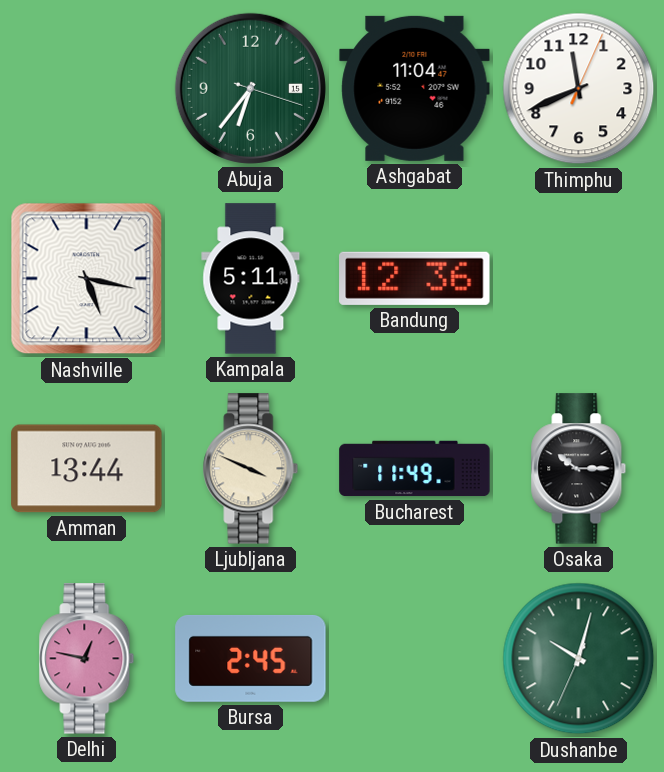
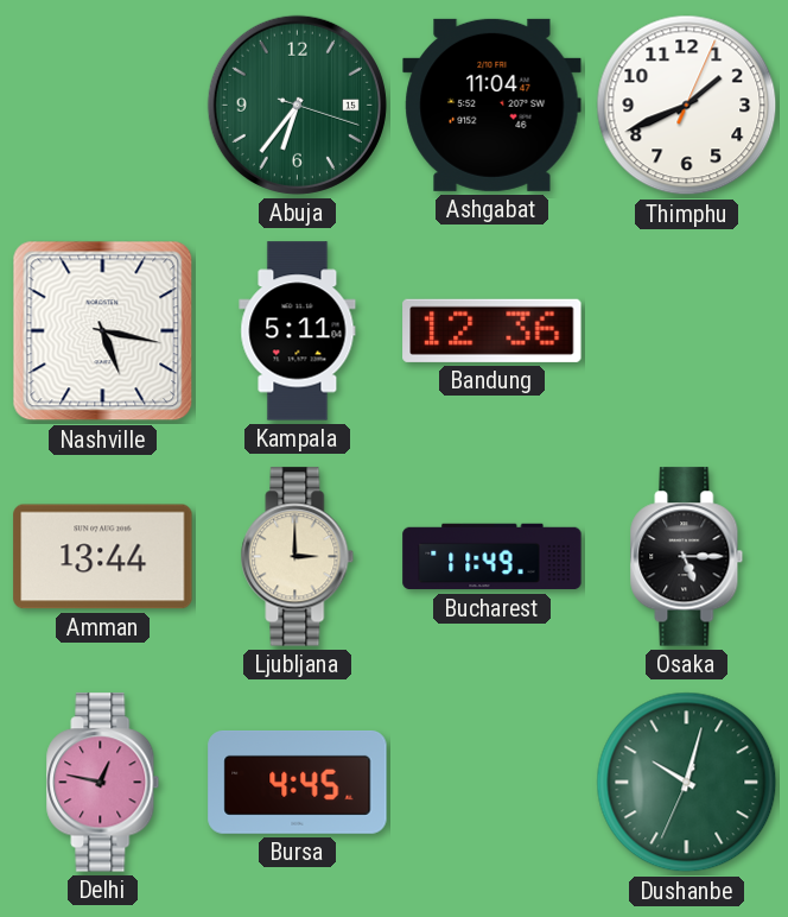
Thimphu: 11:41 -> 1:41
Ljubljana: 3:49 -> 3:00
Osaka: 10:15 -> 5:15
Bursa: 2:45 -> 4:45
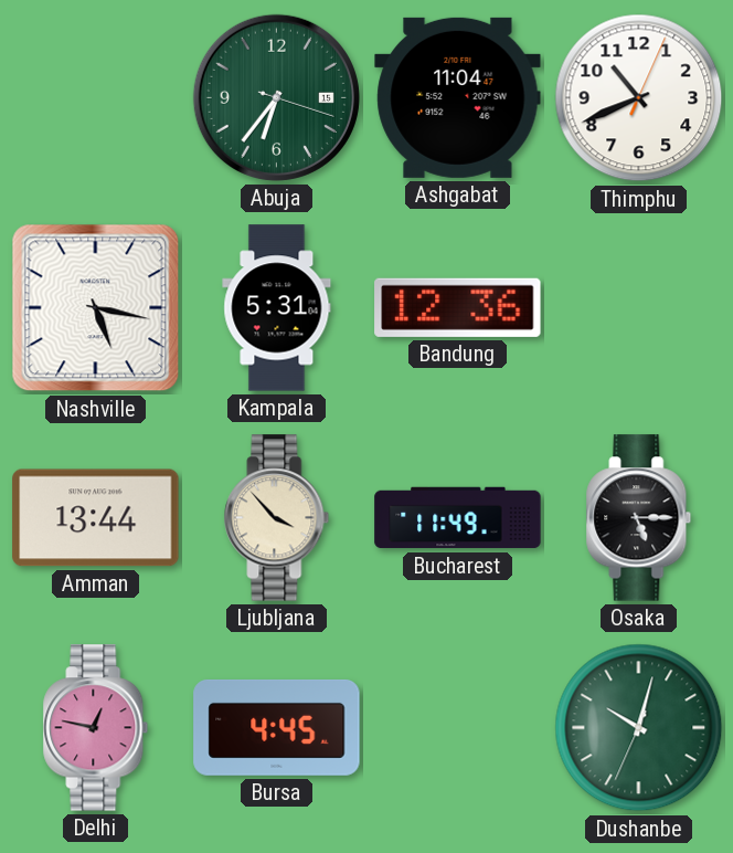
Thimphu: 1:41 -> 10:41
Kampala: 5:11 -> 5:31
Ljubljana: 3:00 -> 3:53
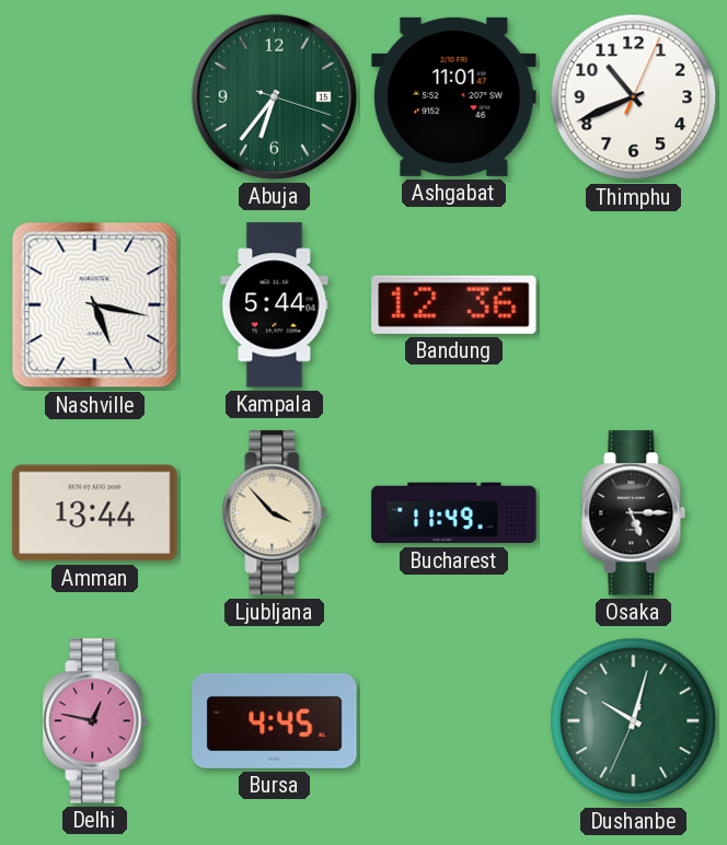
Ashgabat: 11:04 -> 11:01
Kampala: 5:31 -> 5:44
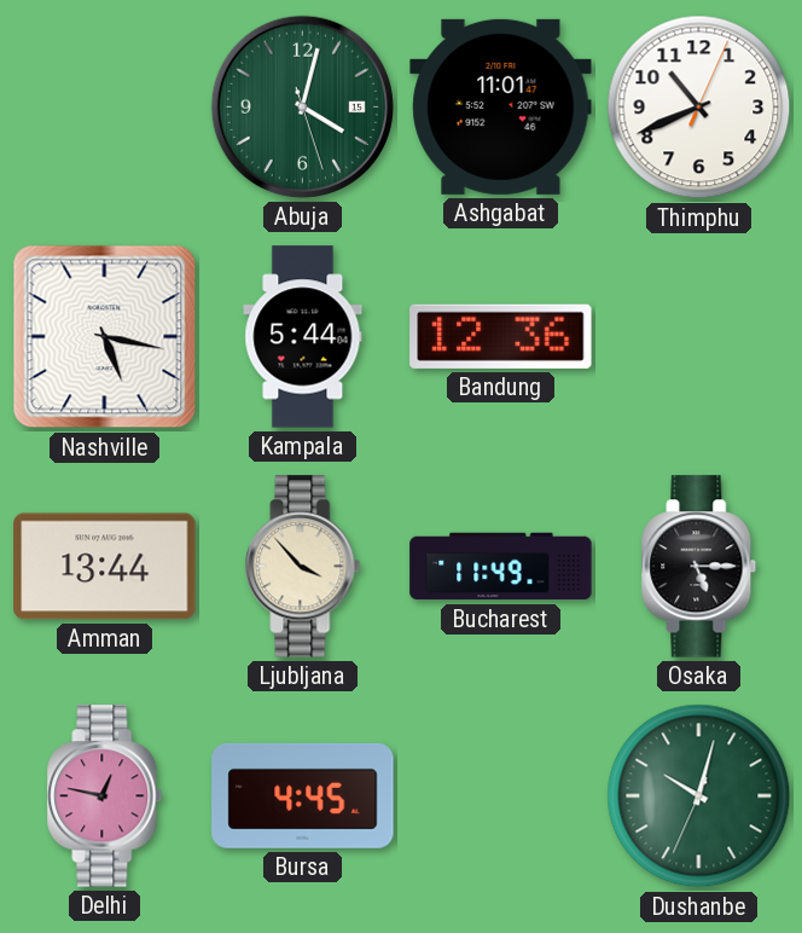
Abuja: 6:36 -> 4:02
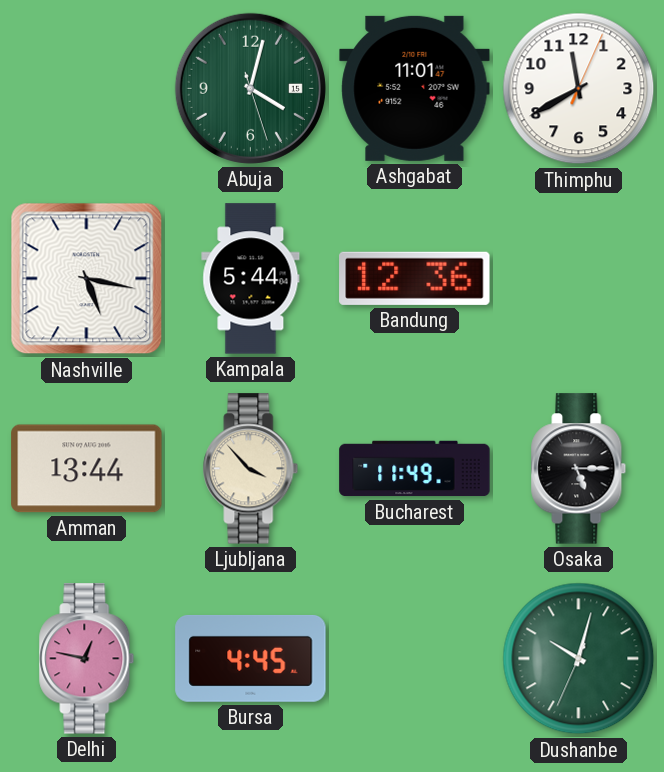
Thimphu: 10:41 -> 11:40
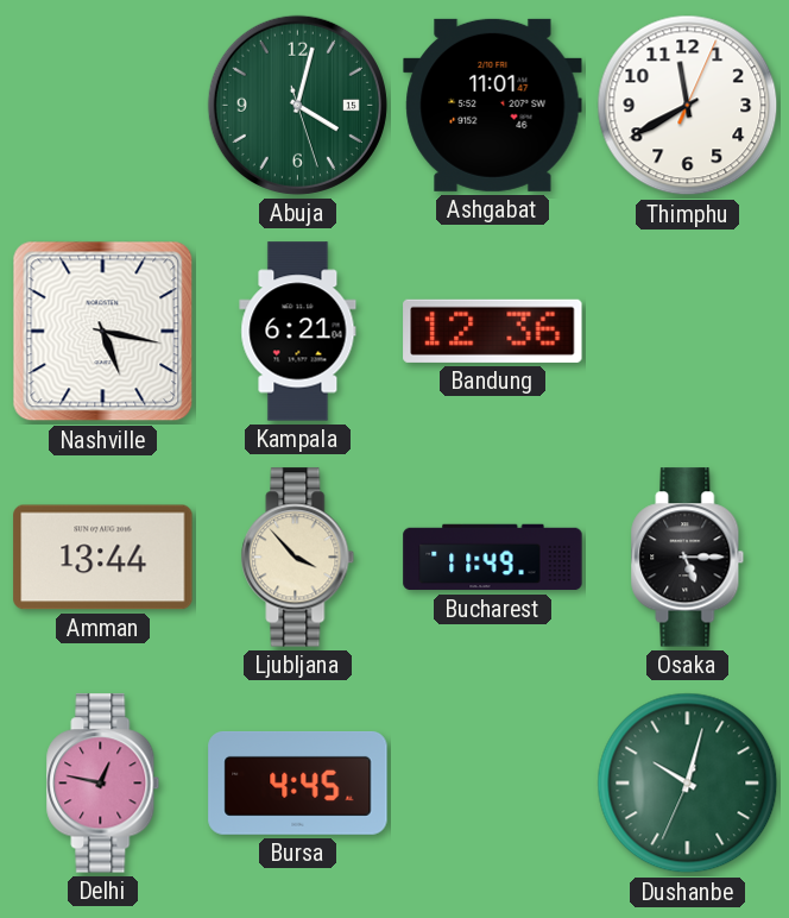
Kampala: 5:44 -> 6:21
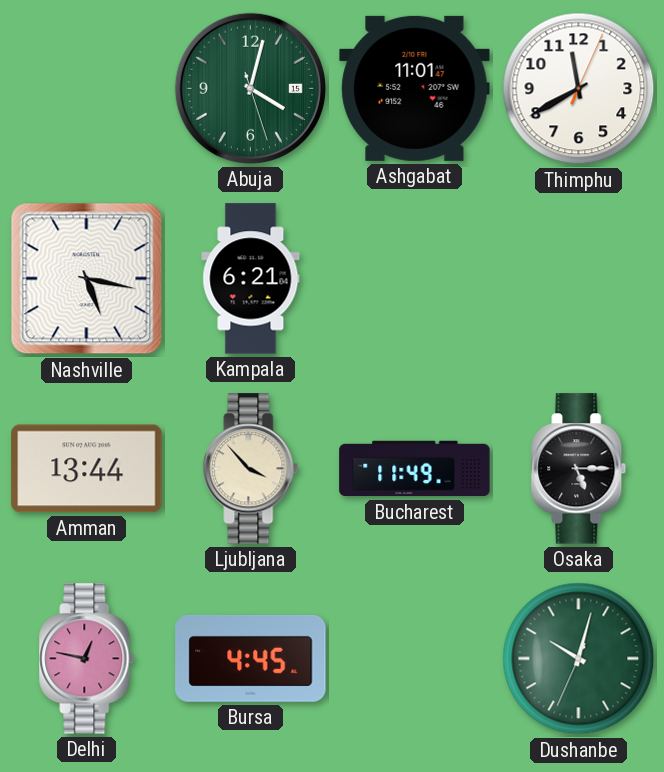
Bandung: 12:36 -> none
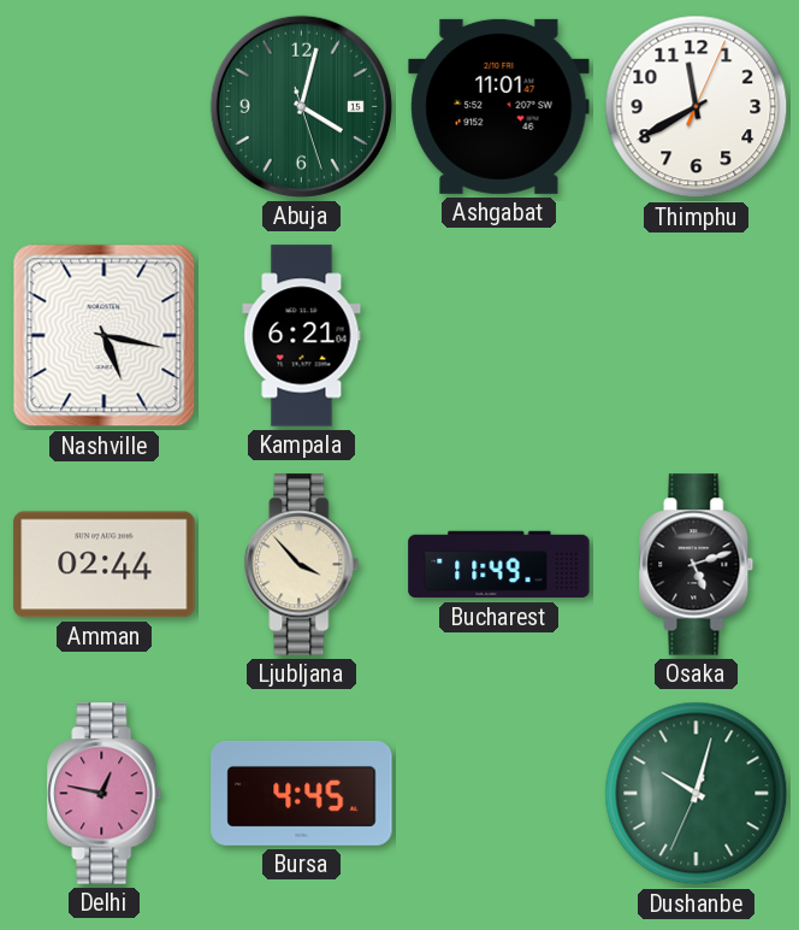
Amman: 13:44 -> 02:44
Osaka: 5:15 -> 5:12
